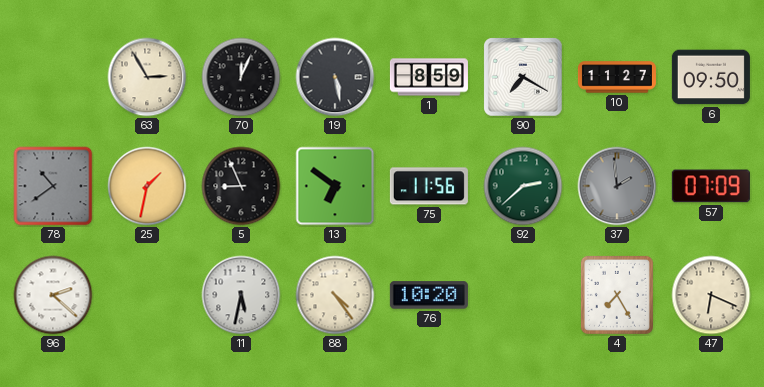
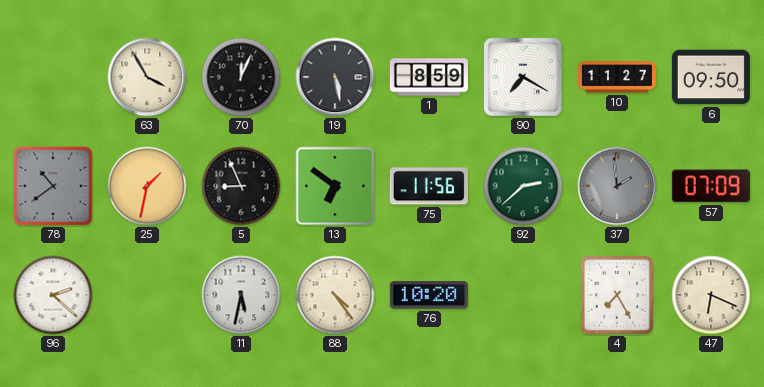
63: 2:55 -> 3:55
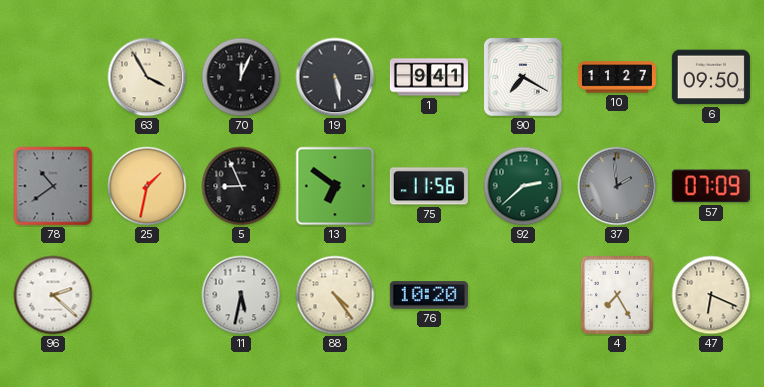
1: 8:59 -> 9:41
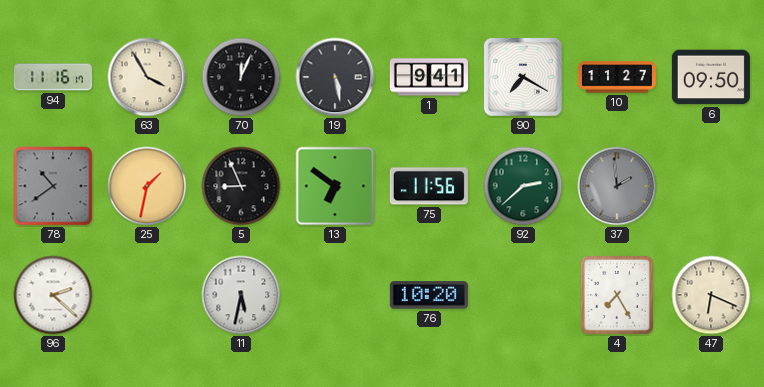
94: none -> 11:16
57: 07:09 -> none
88: 4:24 -> none
